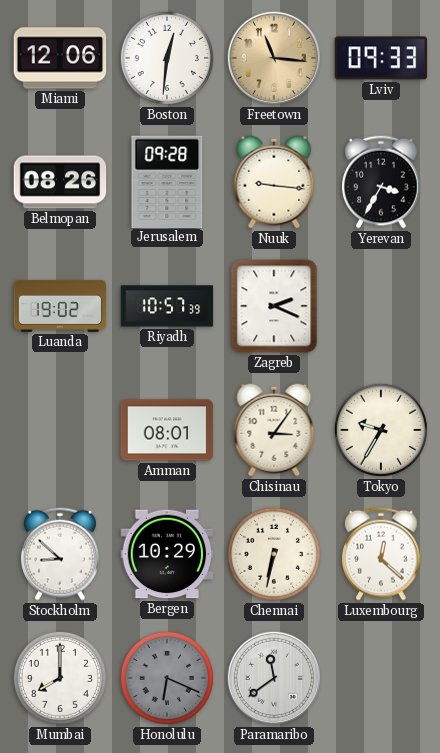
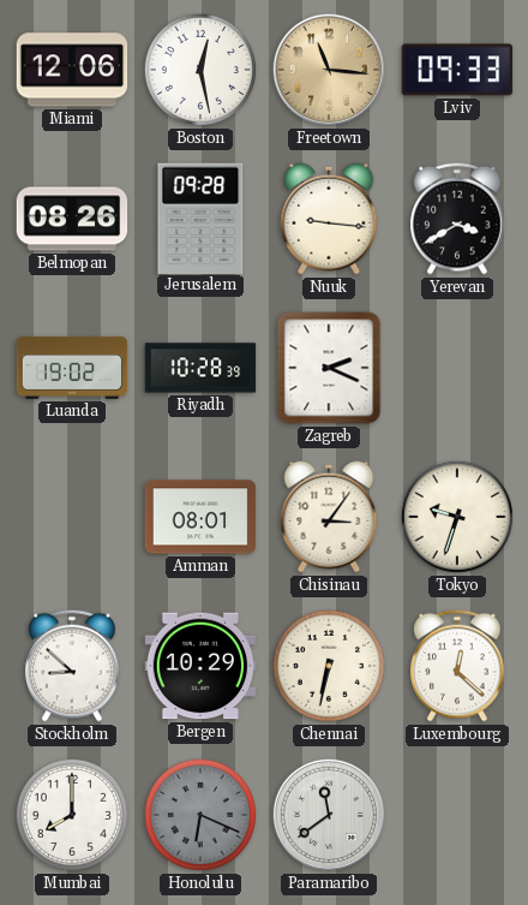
Boston: 12:31 -> 12:28
Yerevan: 3:35 -> 3:40
Riyadh: 10:57 -> 10:28
Tokyo: 9:35 -> 9:33
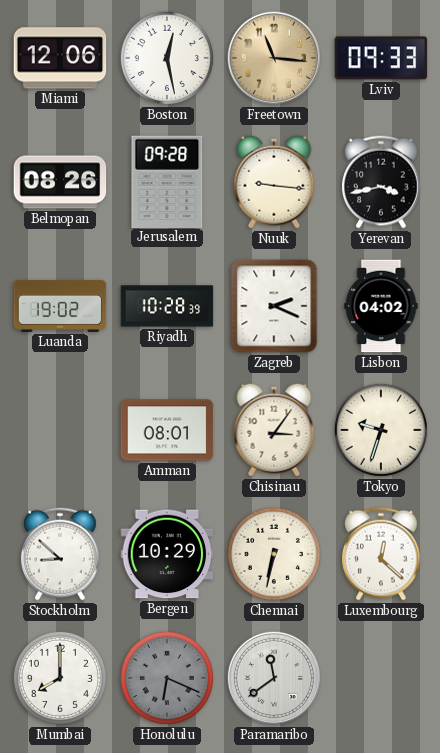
Yerevan: 3:40 -> 3:43
Lisbon: none -> 04:02
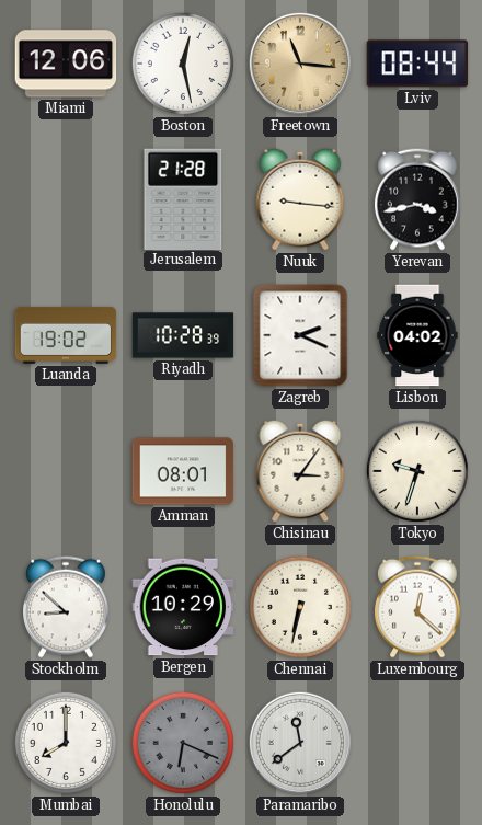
Lviv: 09:33 -> 08:44
Belmopan: 08:26 -> none
Jerusalem: 09:28 -> 21:28
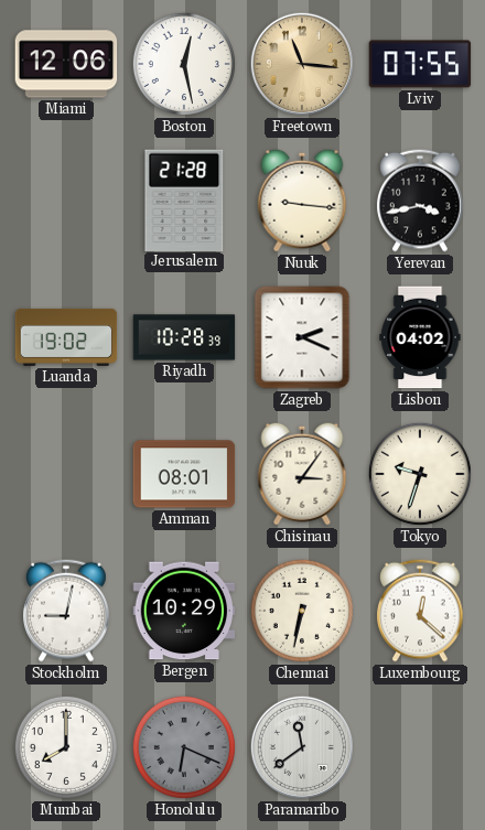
Lviv: 08:44 -> 07:55
Stockholm: 8:52 -> 9:02
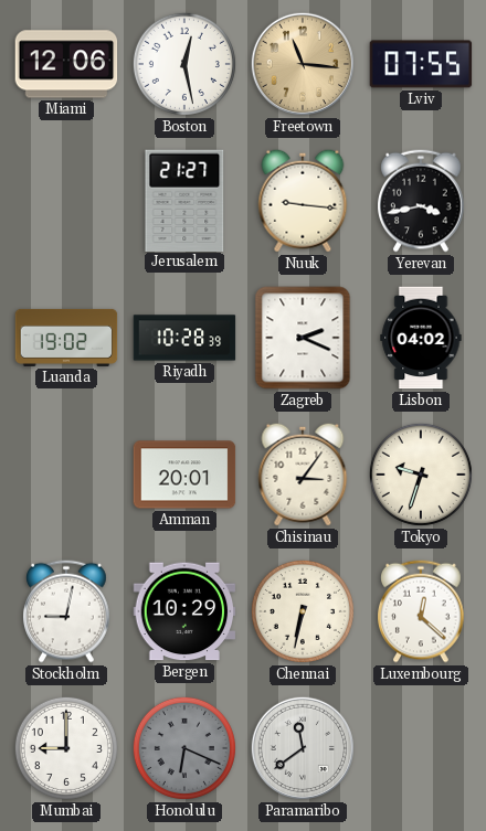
Jerusalem: 21:28 -> 21:27
Amman: 08:01 -> 20:01
Mumbai: 8:00 -> 9:00
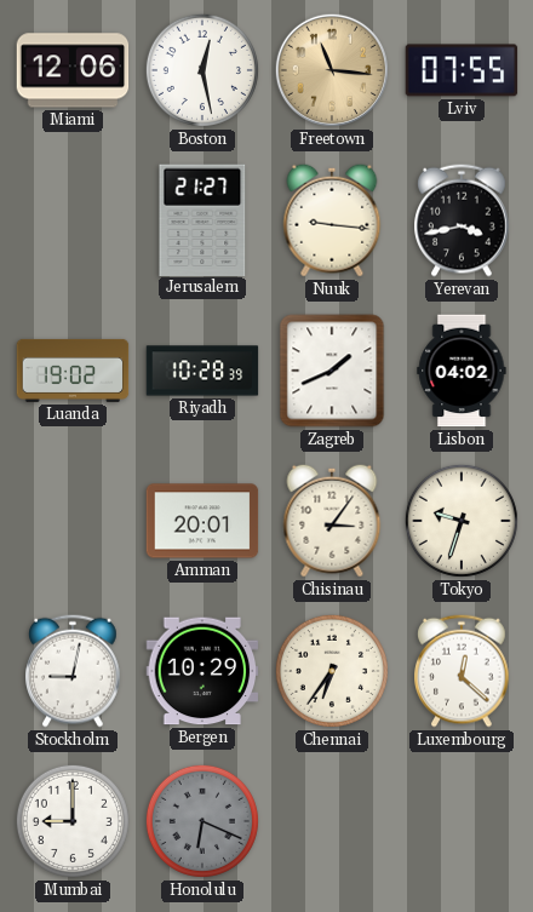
Zagreb: 2:19 -> 1:41
Chennai: 6:32 -> 6:36
Paramaribo: 11:39 -> none
